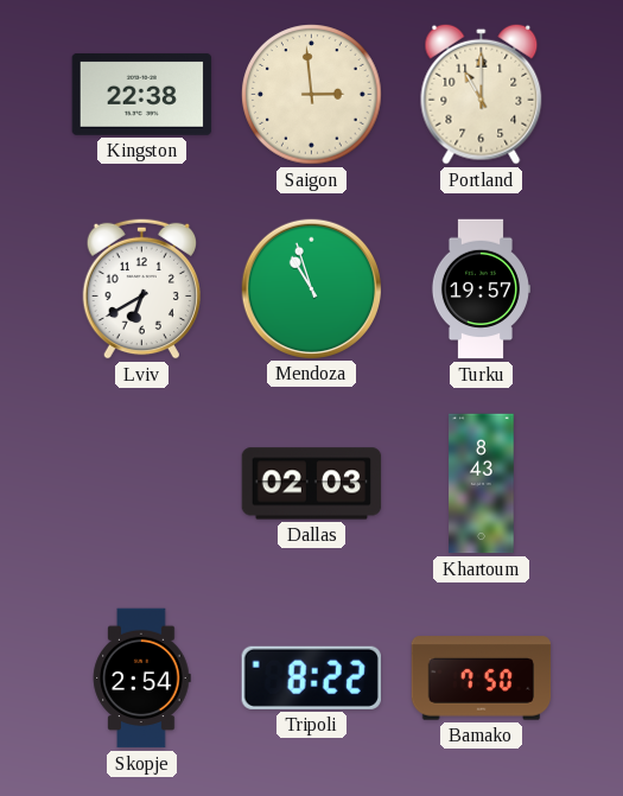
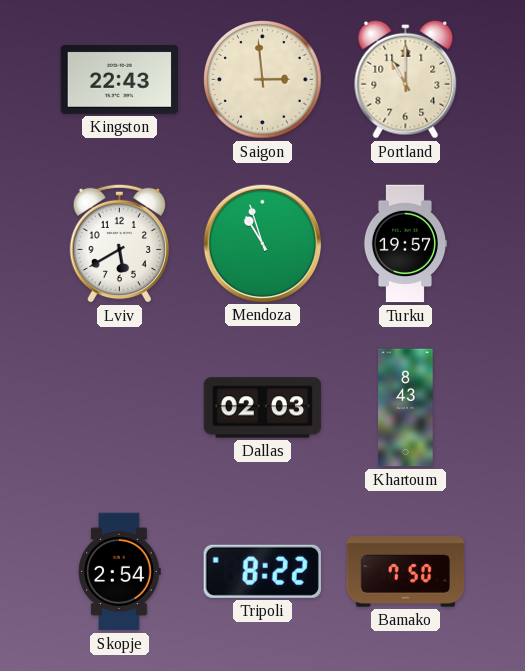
Kingston: 22:38 -> 22:43
Lviv: 6:40 -> 5:40
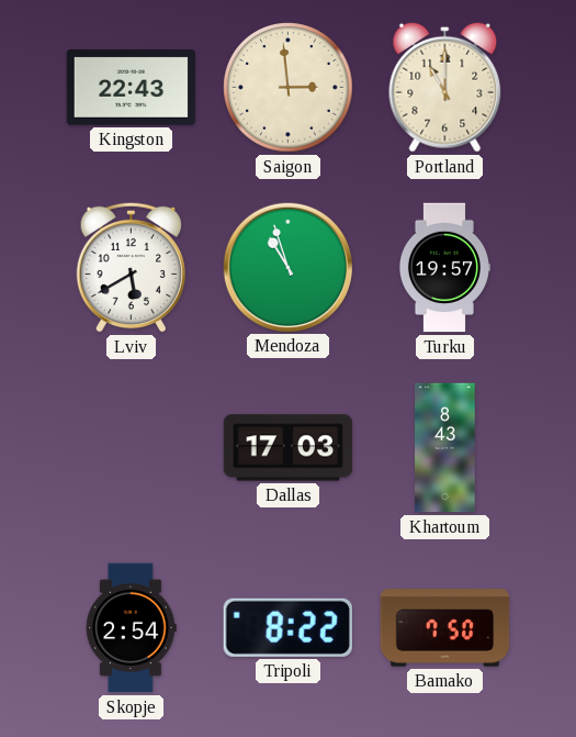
Dallas: 02:03 -> 17:03
